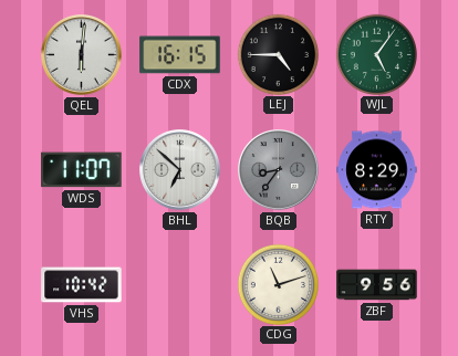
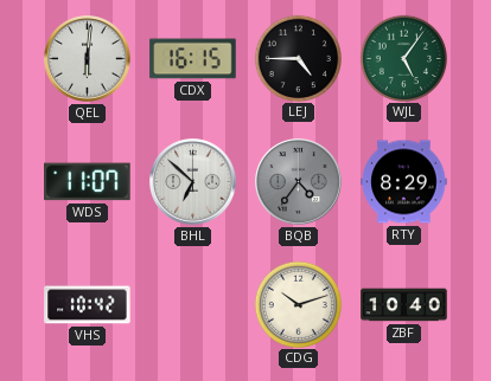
BQB: 8:36 -> 4:36
CDG: 11:12 -> 10:12
ZBF: 9:56 -> 10:40
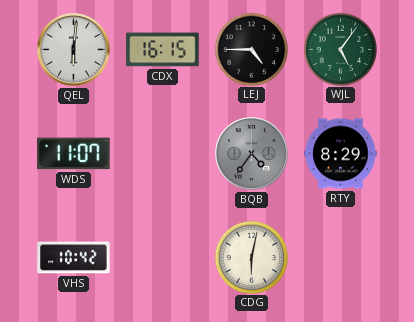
BHL: 6:52 -> none
CDG: 10:12 -> 6:02
ZBF: 10:40 -> none
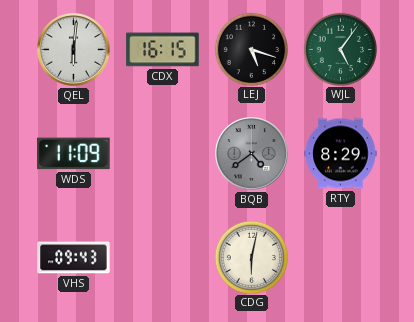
LEJ: 4:45 -> 5:18
WDS: 11:07 -> 11:09
BQB: 4:36 -> 4:39
VHS: 10:42 -> 09:43
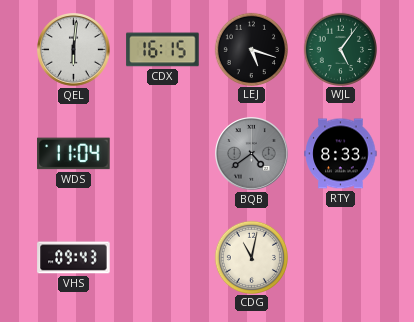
WDS: 11:09 -> 11:04
RTY: 8:29 -> 8:33
CDG: 6:02 -> 11:02
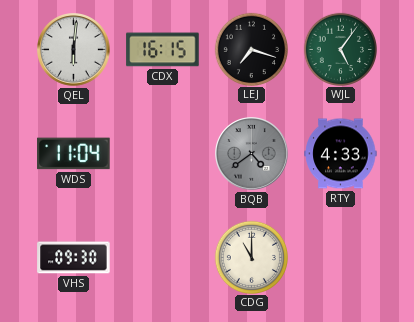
LEJ: 5:18 -> 7:18
RTY: 8:33 -> 4:33
VHS: 09:43 -> 09:30
CDG: 11:02 -> 11:00
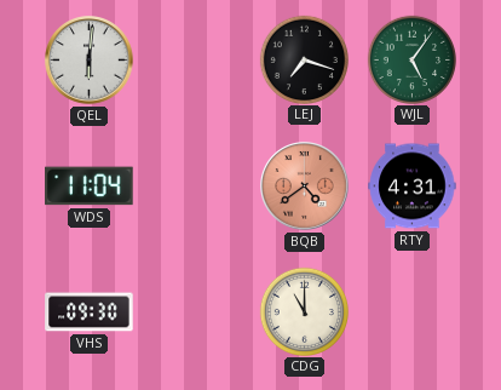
CDX: 16:15 -> none
BQB dial: grey -> salmon
RTY: 4:33 -> 4:31
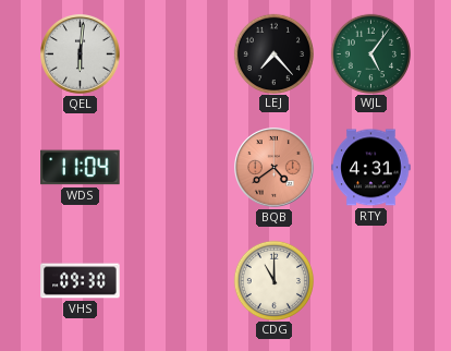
LEJ: 7:18 -> 7:23
